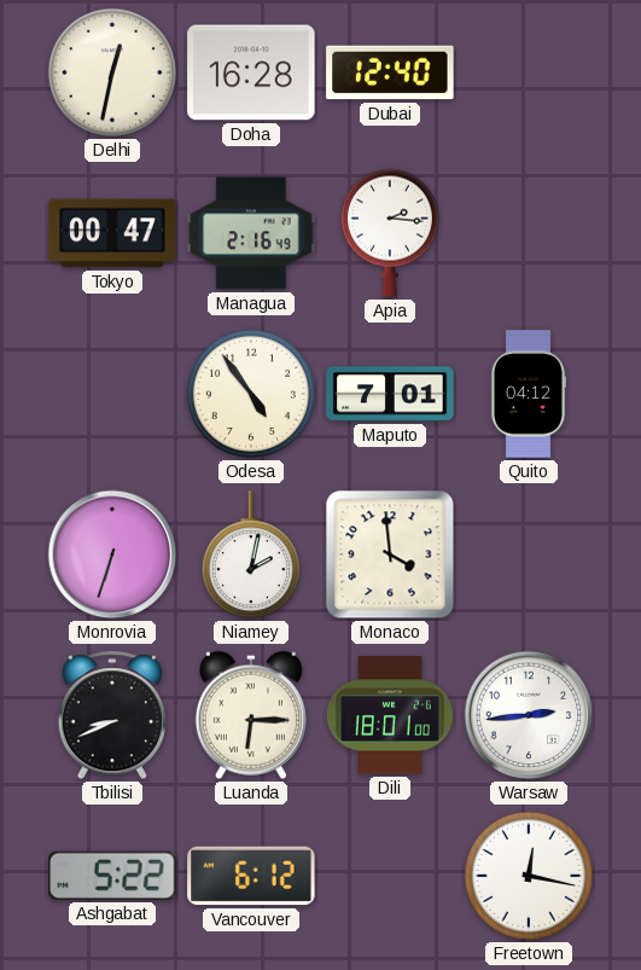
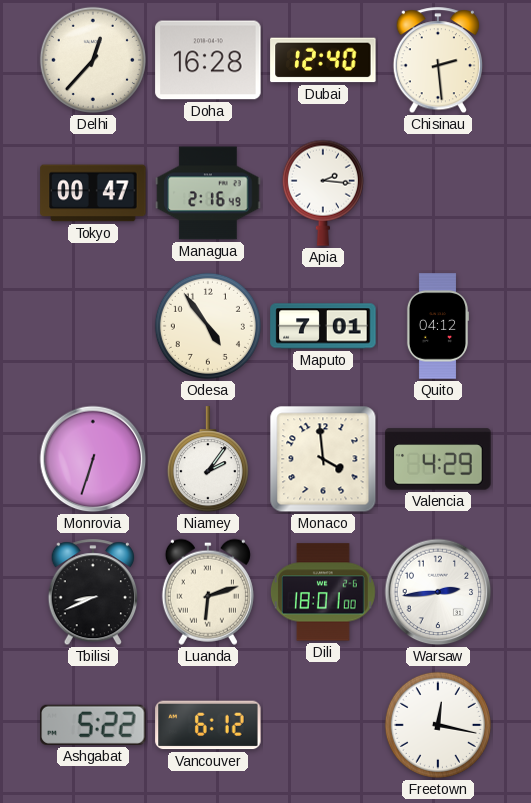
Delhi: 12:32 -> 12:37
Chisinau: none -> 2:29
Niamey: 2:02 -> 2:06
Valencia: none -> 4:29
Luanda: 6:15 -> 6:12
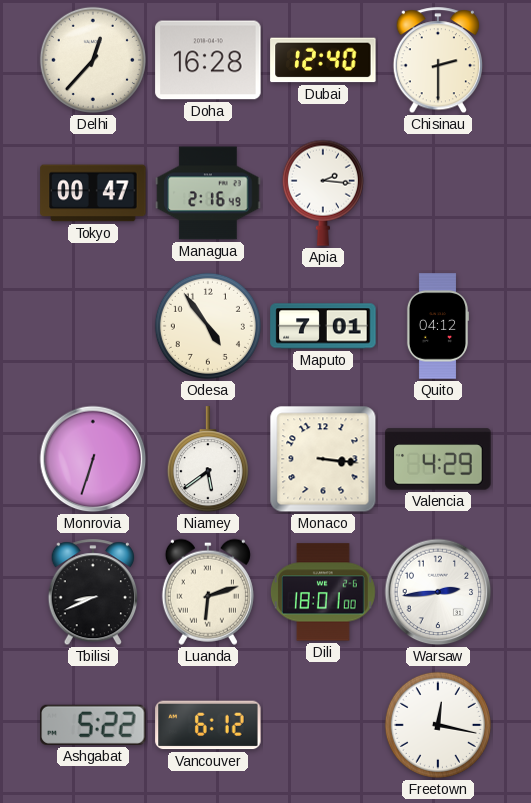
Chisinau: 2:29 -> 2:30
Niamey: 2:06 -> 5:39
Monaco: 3:59 -> 3:16
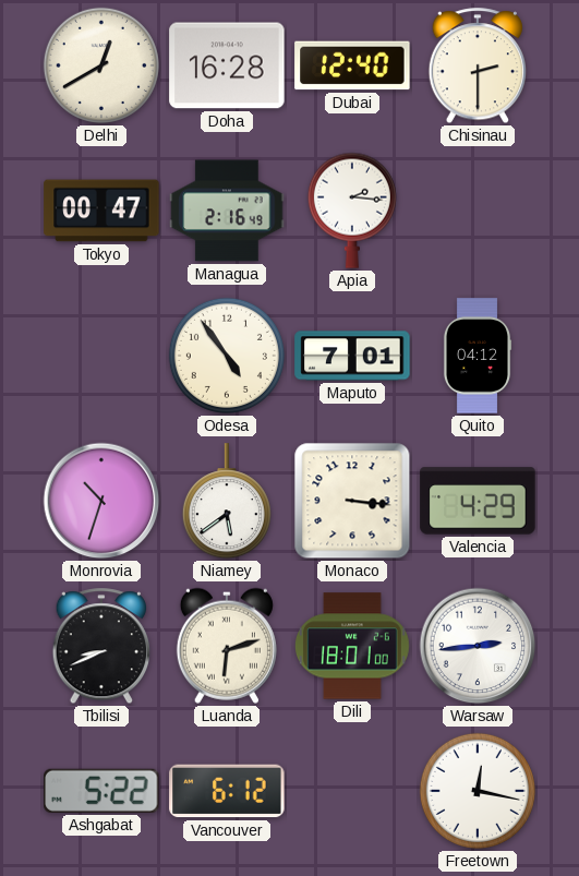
Delhi: 12:37 -> 12:40
Monrovia: 6:33 -> 10:33
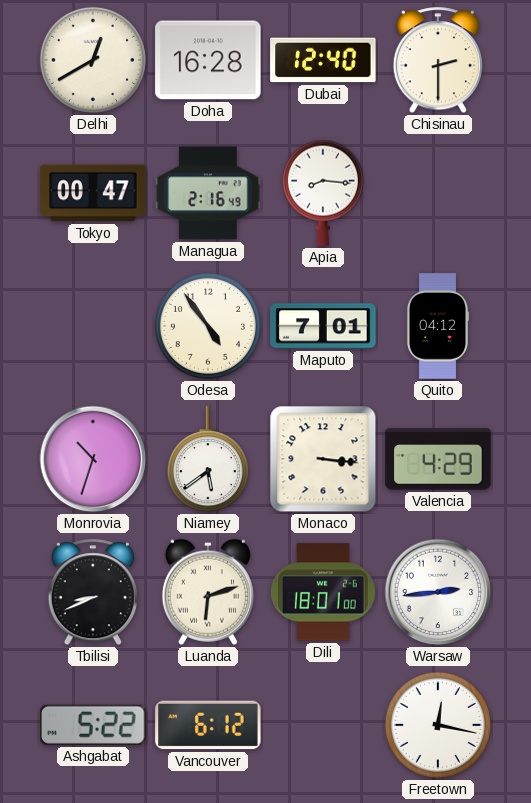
Apia: 2:16 -> 8:16
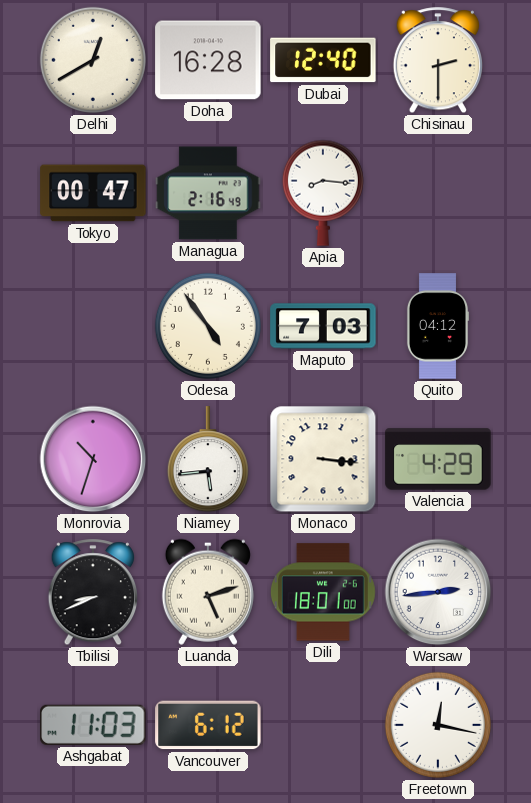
Maputo: 7:01 -> 7:03
Niamey: 5:39 -> 5:44
Luanda: 6:12 -> 5:12
Ashgabat: 5:22 -> 11:03
